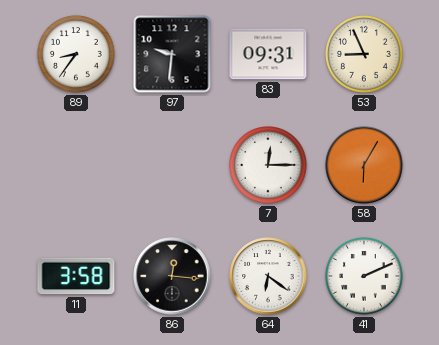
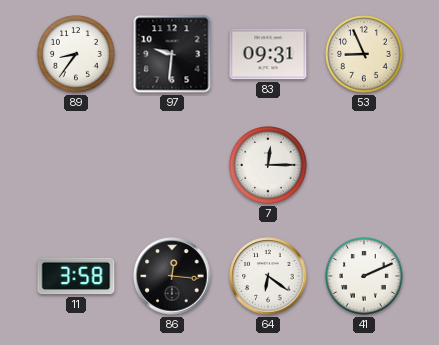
58: 6:05 -> none
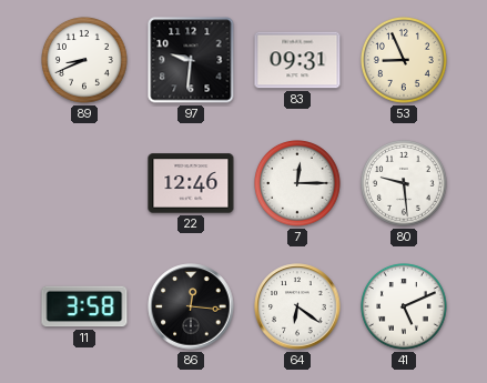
89: 8:36 -> 8:41
22: none -> 12:46
80: none -> 9:29
41: 2:11 -> 5:11
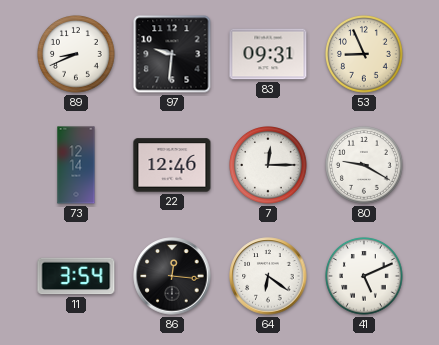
73: none -> 12:14
80: 9:29 -> 9:20
11: 3:58 -> 3:54
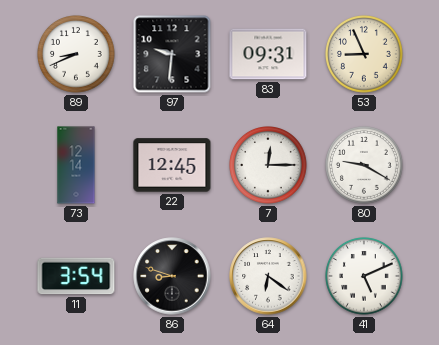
22: 12:46 -> 12:45
86: 12:16 -> 8:48
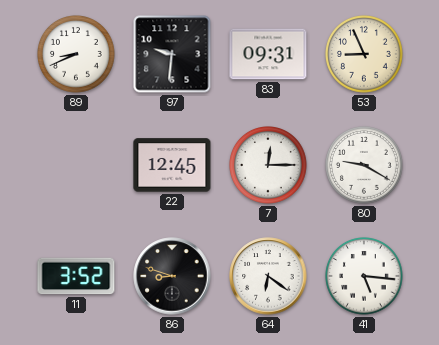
73: 12:14 -> none
11: 3:54 -> 3:52
41: 5:11 -> 5:16
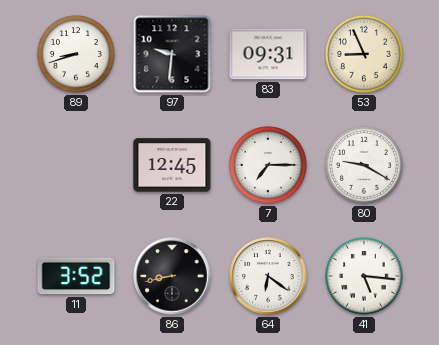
89: 8:41 -> 8:42
7: 12:15 -> 7:15
86: 8:48 -> 8:43
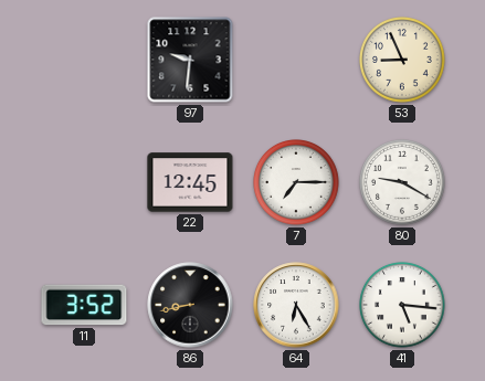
89: 8:42 -> none
83: 09:31 -> none
64: 6:21 -> 6:25
